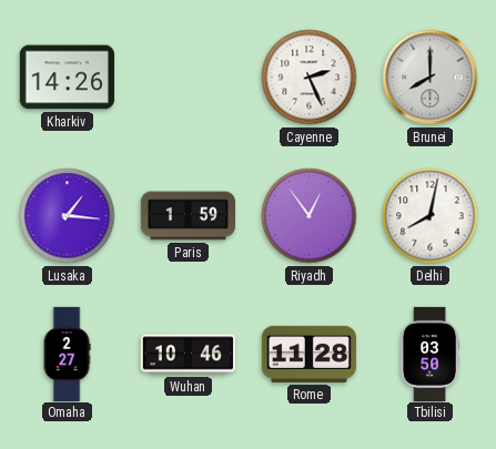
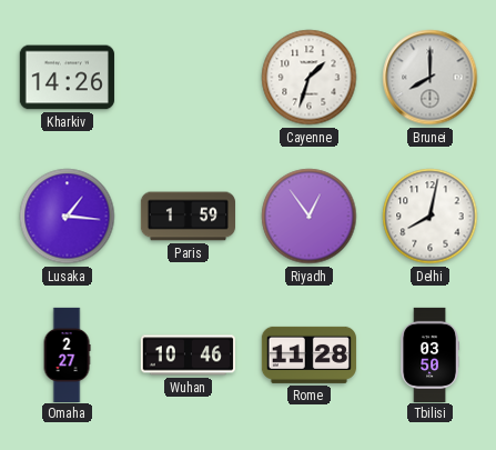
Cayenne: 2:26 -> 1:33
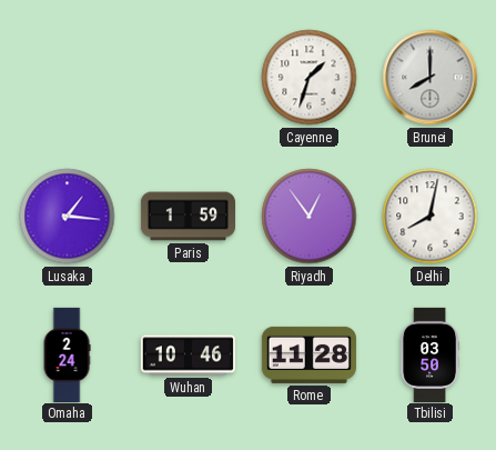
Kharkiv: 14:26 -> none
Omaha: 2:27 -> 2:24
